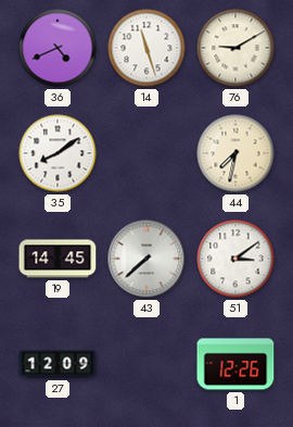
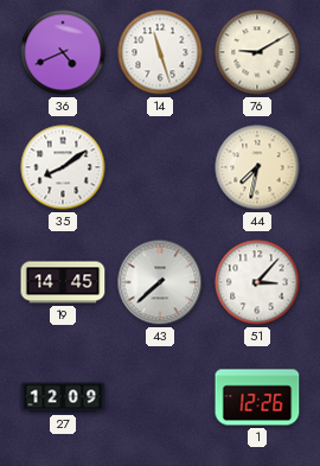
51: 3:09 -> 3:07
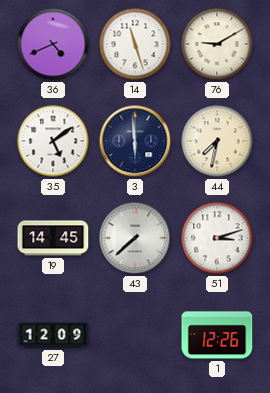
35: 8:09 -> 5:09
3: none -> 5:59
51: 3:07 -> 3:12
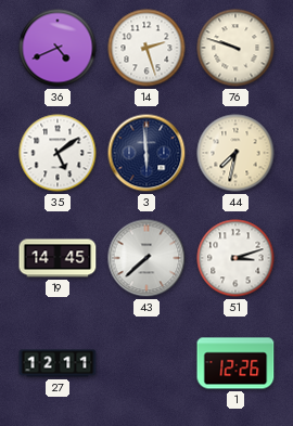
14: 11:27 -> 2:27
76: 9:10 -> 9:48
27: 12:09 -> 12:11
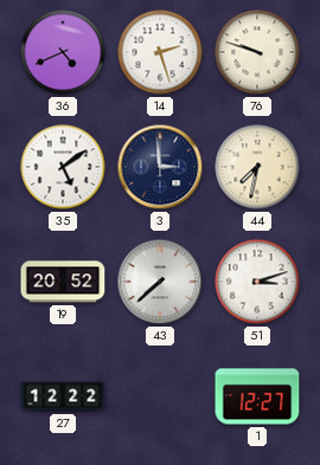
3: 5:59 -> 2:59
19: 14:45 -> 20:52
27: 12:11 -> 12:22
1: 12:26 -> 12:27
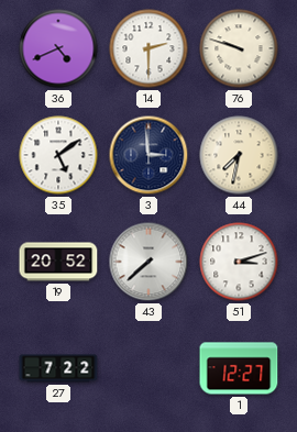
14: 2:27 -> 2:30
27: 12:22 -> 7:22
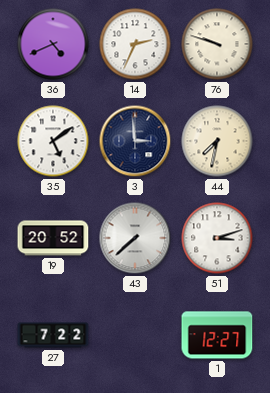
14: 2:30 -> 2:34
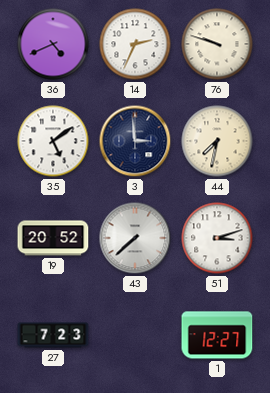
27: 7:22 -> 7:23
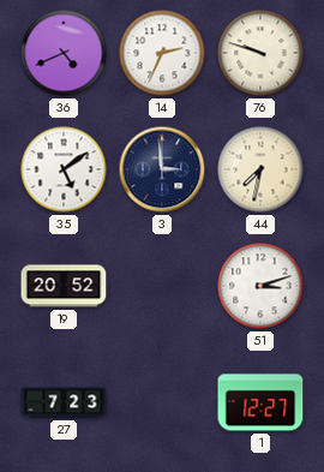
43: 7:38 -> none
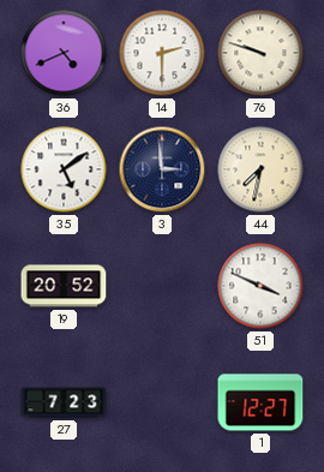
14: 2:34 -> 2:30
51: 3:12 -> 3:49
